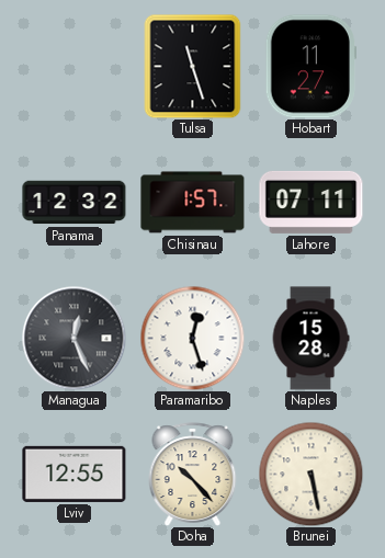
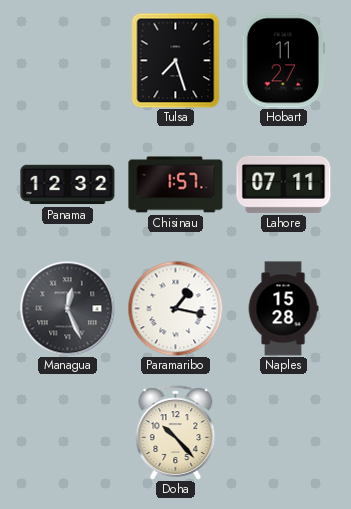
Tulsa: 11:27 -> 7:27
Paramaribo: 12:27 -> 1:17
Lviv: 12:55 -> none
Brunei: 5:28 -> none
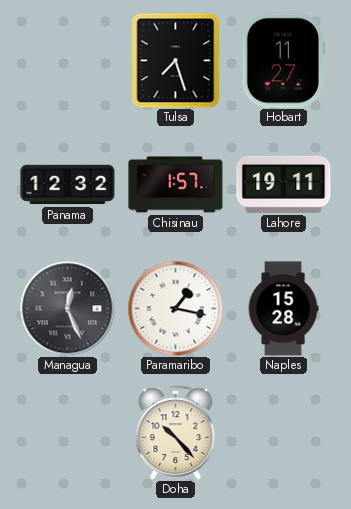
Lahore: 07:11 -> 19:11
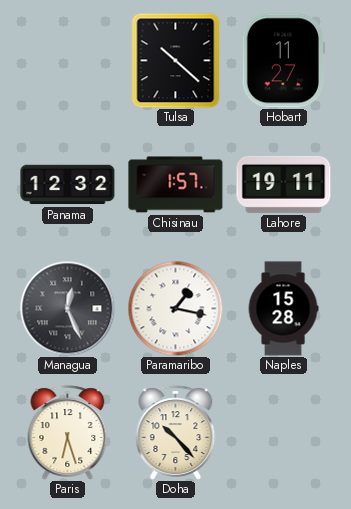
Tulsa: 7:27 -> 10:22
Paris: none -> 6:27
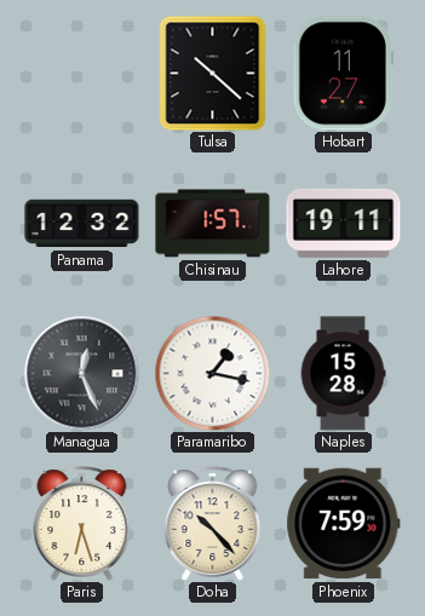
Phoenix: none -> 7:59
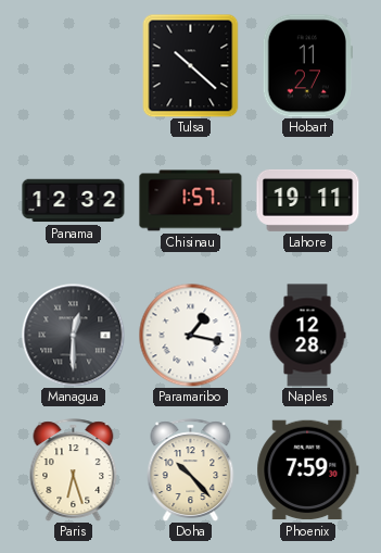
Managua: 12:26 -> 12:30
Naples: 15:28 -> 12:28
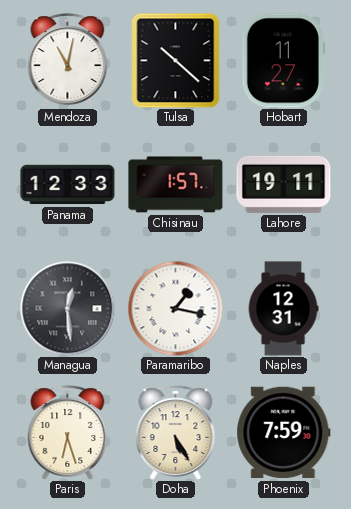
Mendoza: none -> 11:02
Panama: 12:32 -> 12:33
Managua: 12:30 -> 12:29
Naples: 12:28 -> 12:31
Doha: 10:23 -> 5:25
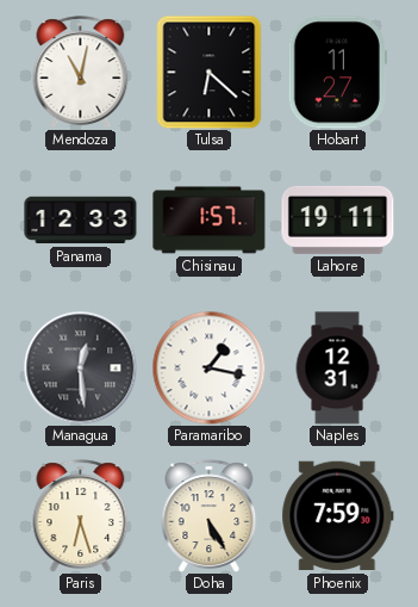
Tulsa: 10:22 -> 6:22
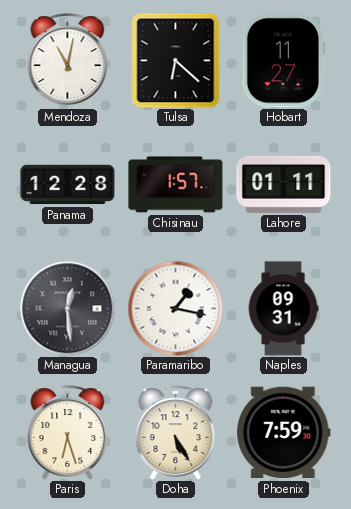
Panama: 12:33 -> 12:28
Lahore: 19:11 -> 01:11
Naples: 12:31 -> 09:31
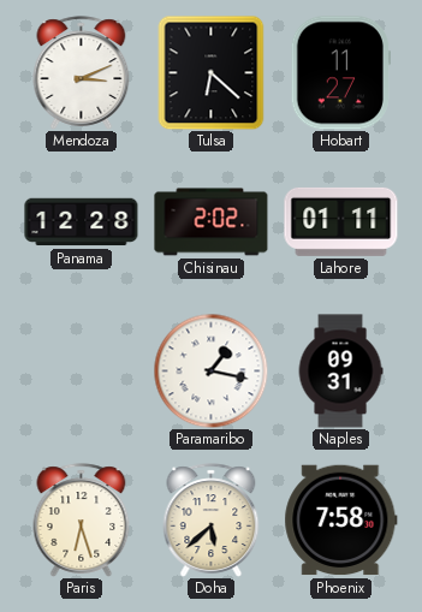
Mendoza: 11:02 -> 3:11
Chisinau: 1:57 -> 2:02
Managua: 12:29 -> none
Doha: 5:25 -> 5:38
Phoenix: 7:59 -> 7:58
